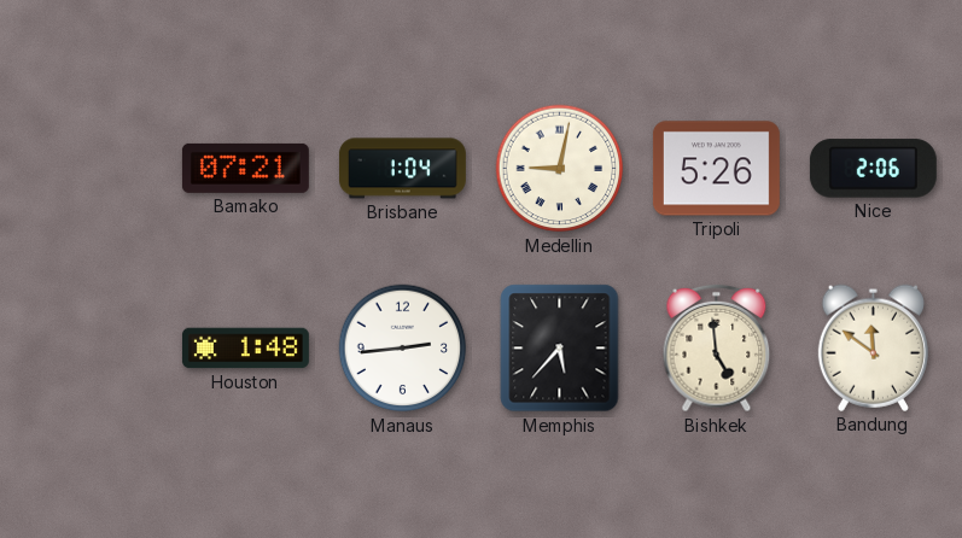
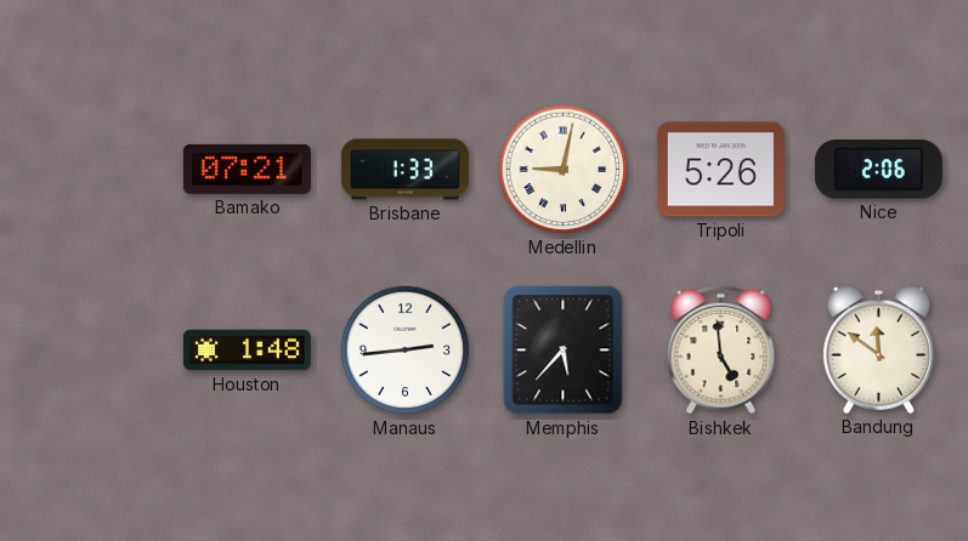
Brisbane: 1:04 -> 1:33
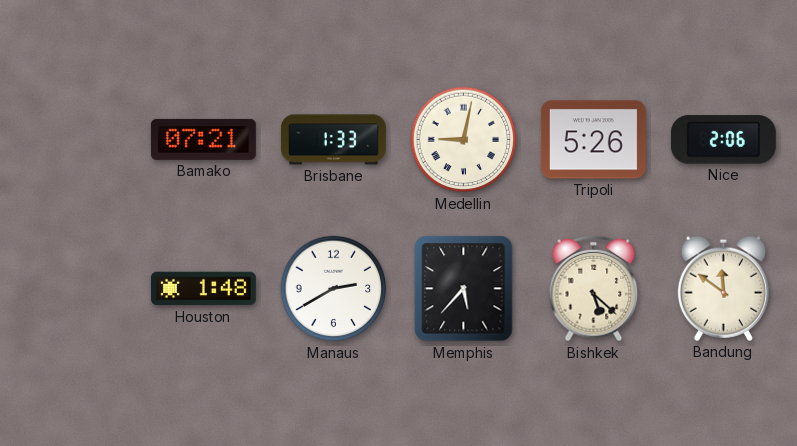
Manaus: 2:44 -> 2:40
Bishkek: 4:59 -> 5:22
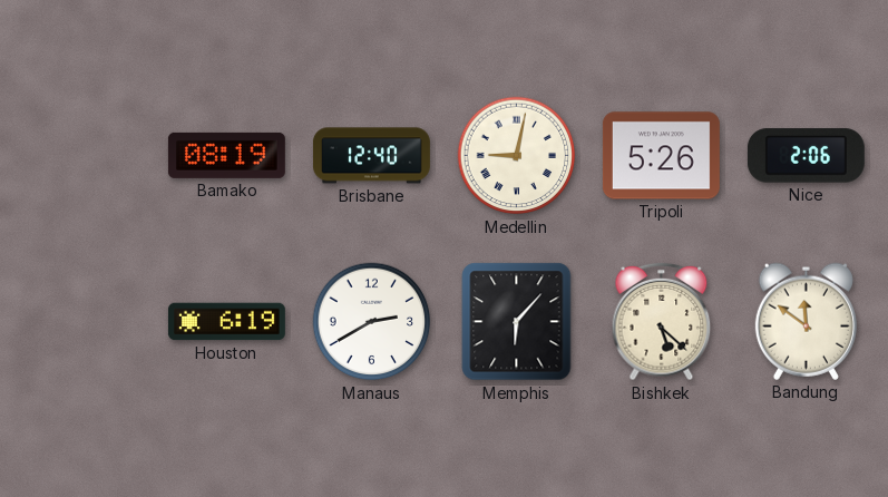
Bamako: 07:21 -> 08:19
Brisbane: 1:33 -> 12:40
Houston: 1:48 -> 6:19
Memphis: 5:37 -> 6:07
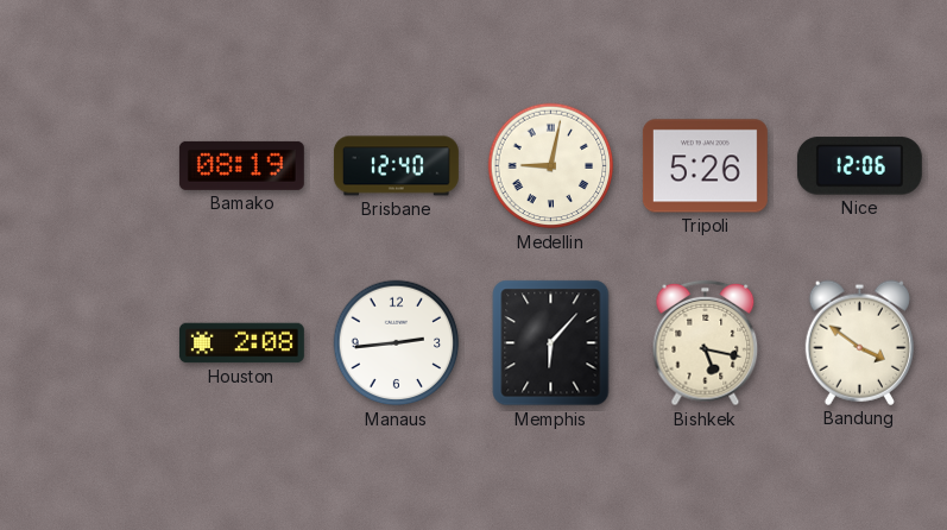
Nice: 2:06 -> 12:06
Houston: 6:19 -> 2:08
Manaus: 2:40 -> 2:44
Bishkek: 5:22 -> 5:17
Bandung: 11:51 -> 3:51
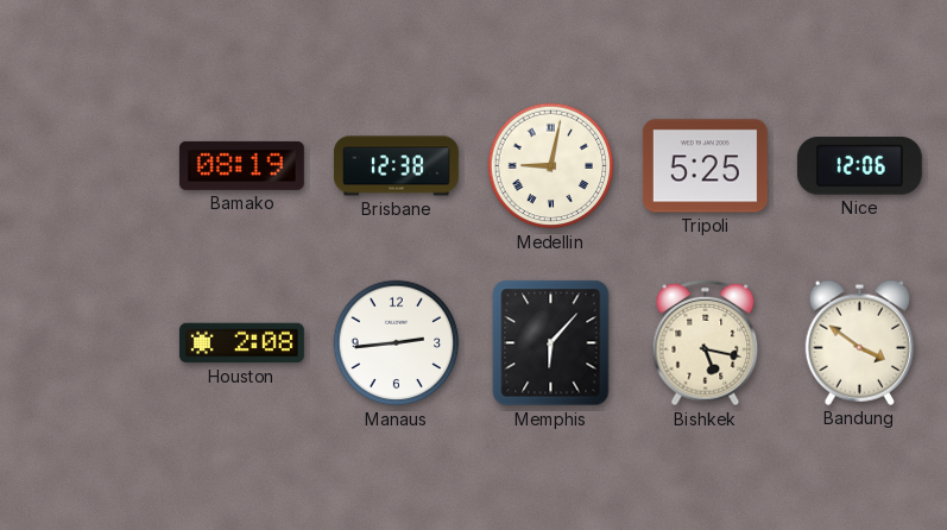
Brisbane: 12:40 -> 12:38
Tripoli: 5:26 -> 5:25
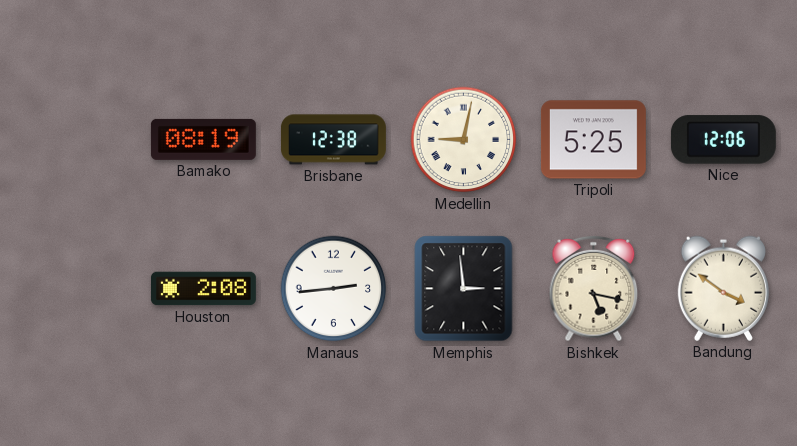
Memphis: 6:07 -> 2:59
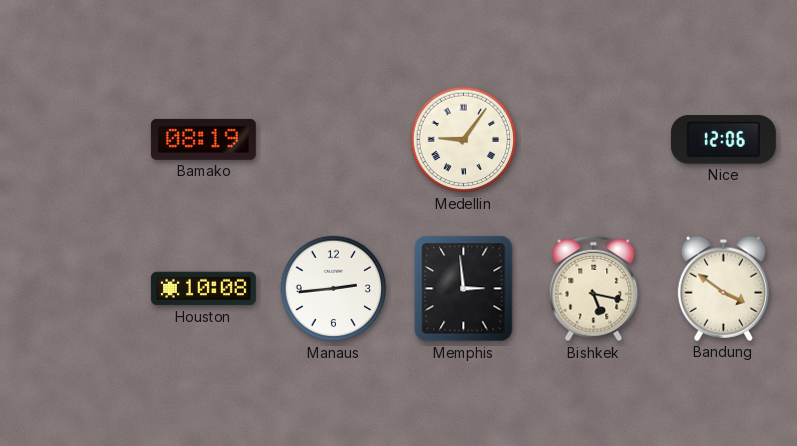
Brisbane: 12:38 -> none
Medellin: 9:02 -> 9:06
Tripoli: 5:25 -> none
Houston: 2:08 -> 10:08
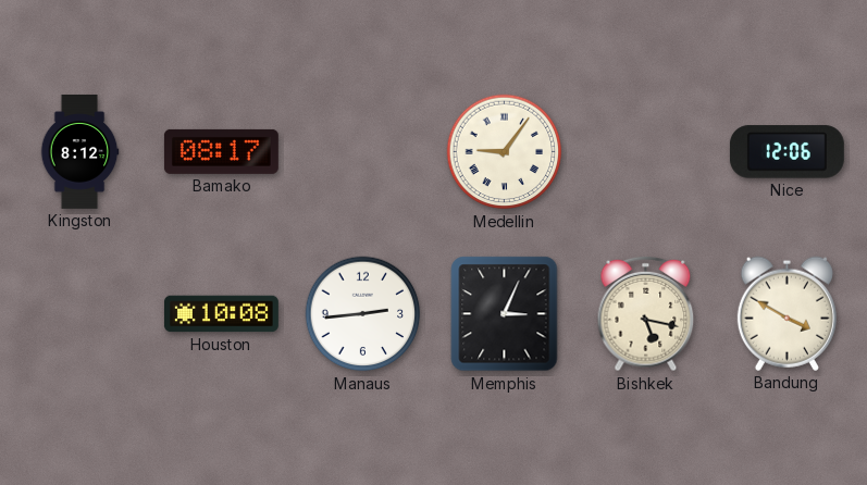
Kingston: none -> 8:12
Bamako: 08:19 -> 08:17
Memphis: 2:59 -> 3:04
Bandung: 3:51 -> 3:50
